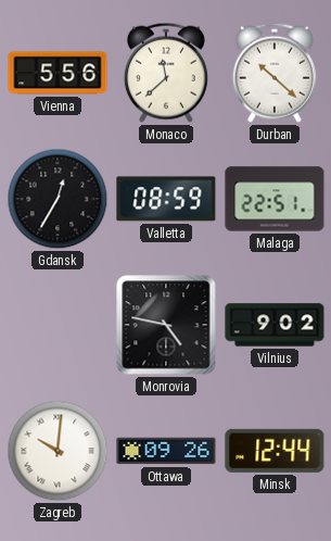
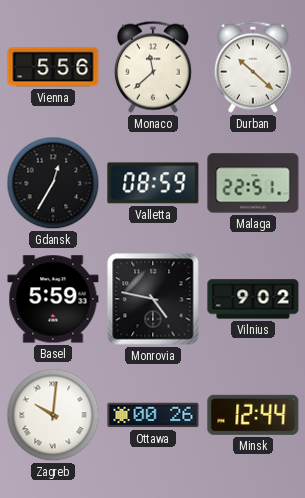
Basel: none -> 5:59
Ottawa: 09:26 -> 00:26
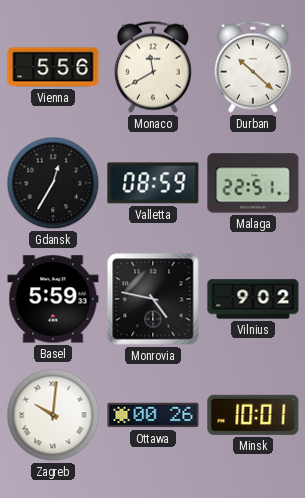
Monaco: 11:38 -> 11:40
Minsk: 12:44 -> 10:01
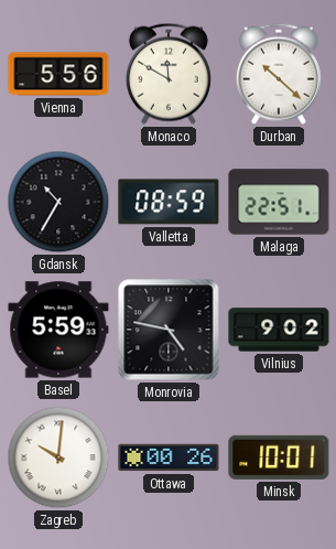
Monaco: 11:40 -> 11:50
Gdansk: 12:35 -> 10:35
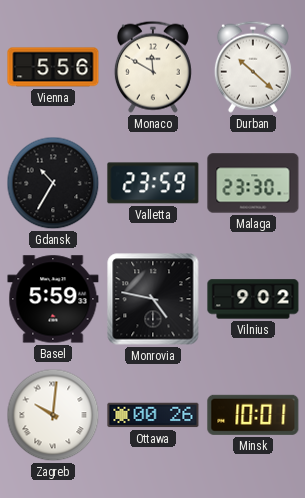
Valletta: 08:59 -> 23:59
Malaga: 22:51 -> 23:30
